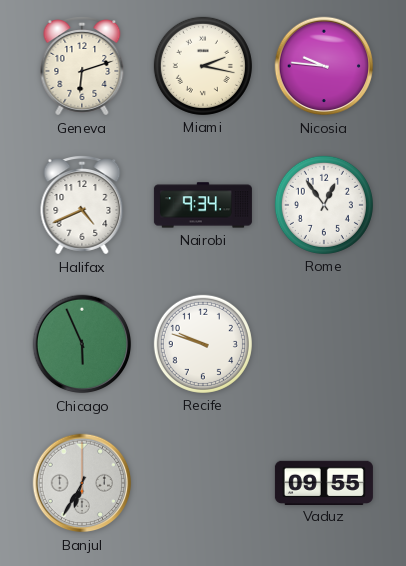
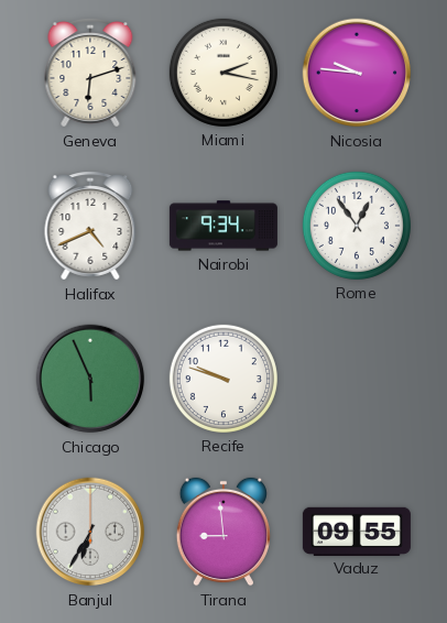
Tirana: none -> 8:59
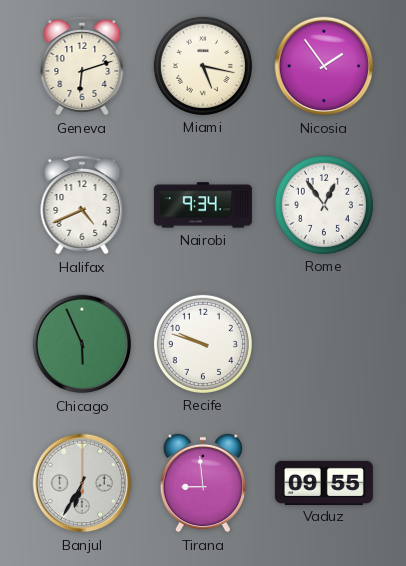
Miami: 2:17 -> 5:17
Nicosia: 9:46 -> 1:54
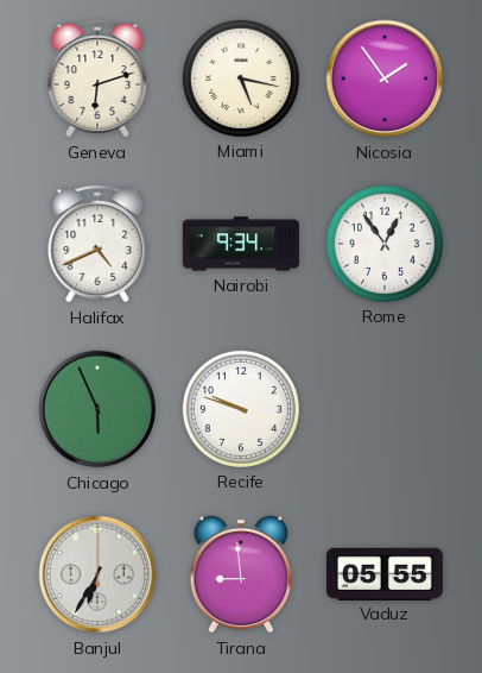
Vaduz: 09:55 -> 05:55
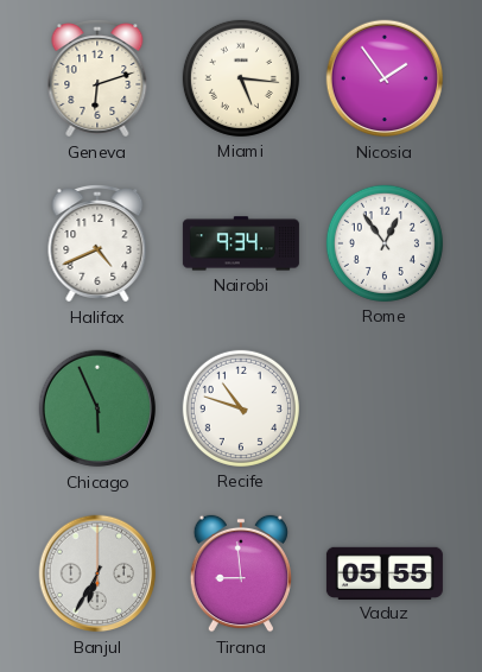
Miami: 5:17 -> 5:16
Recife: 9:48 -> 10:48
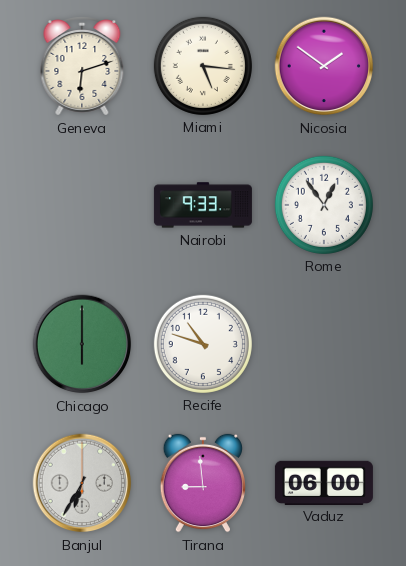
Nicosia: 1:54 -> 1:51
Halifax: 4:41 -> none
Nairobi: 9:34 -> 9:33
Chicago: 5:56 -> 6:00
Vaduz: 05:55 -> 06:00
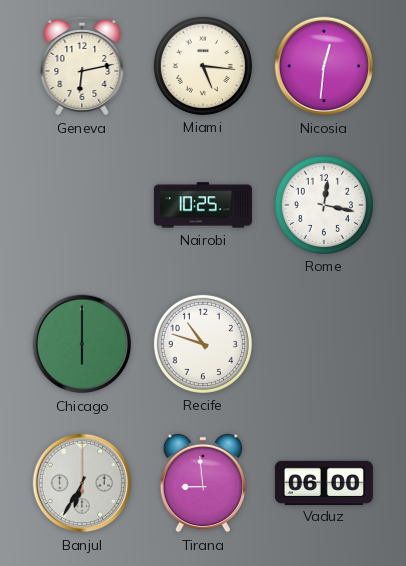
Geneva: 6:12 -> 6:13
Nicosia: 1:51 -> 12:31
Nairobi: 9:33 -> 10:25
Rome: 12:54 -> 12:17
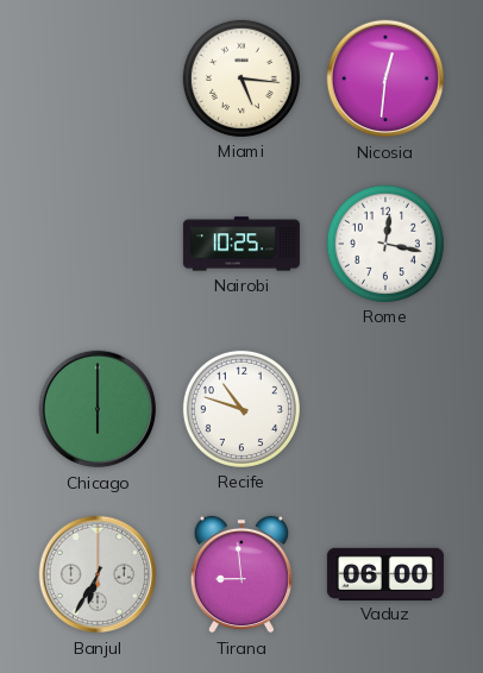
Geneva: 6:13 -> none
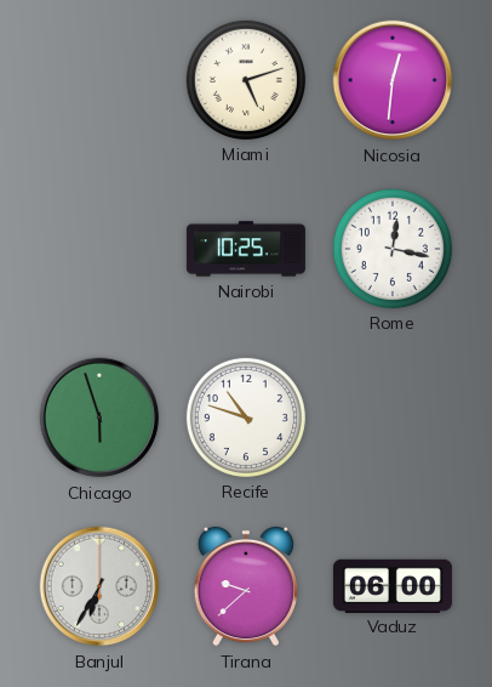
Miami: 5:16 -> 5:12
Chicago: 6:00 -> 5:57
Tirana: 8:59 -> 9:38
